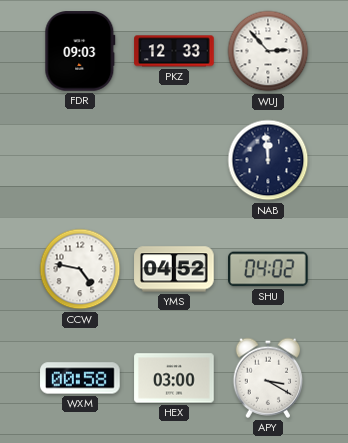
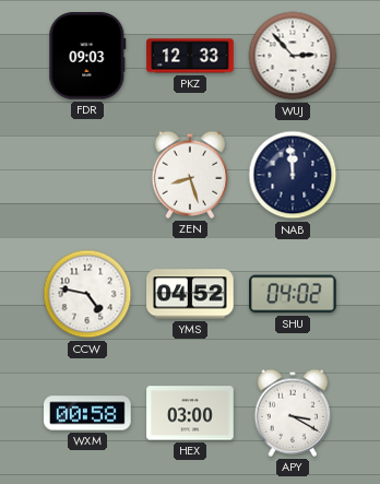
ZEN: none -> 8:27
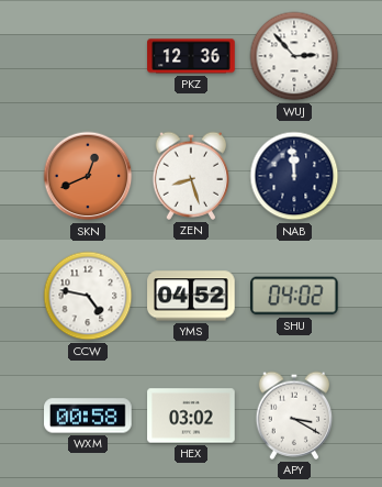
FDR: 09:03 -> none
PKZ: 12:33 -> 12:36
SKN: none -> 12:41
HEX: 03:00 -> 03:02
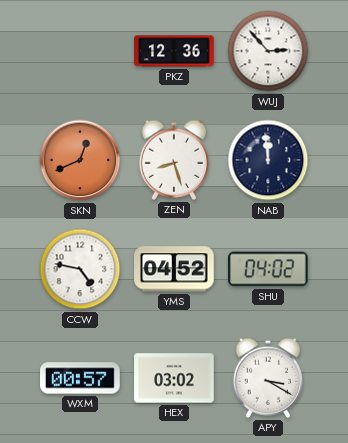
WXM: 00:58 -> 00:57
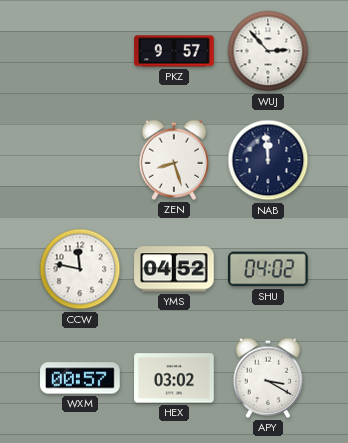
PKZ: 12:36 -> 9:57
SKN: 12:41 -> none
CCW: 4:47 -> 11:47
